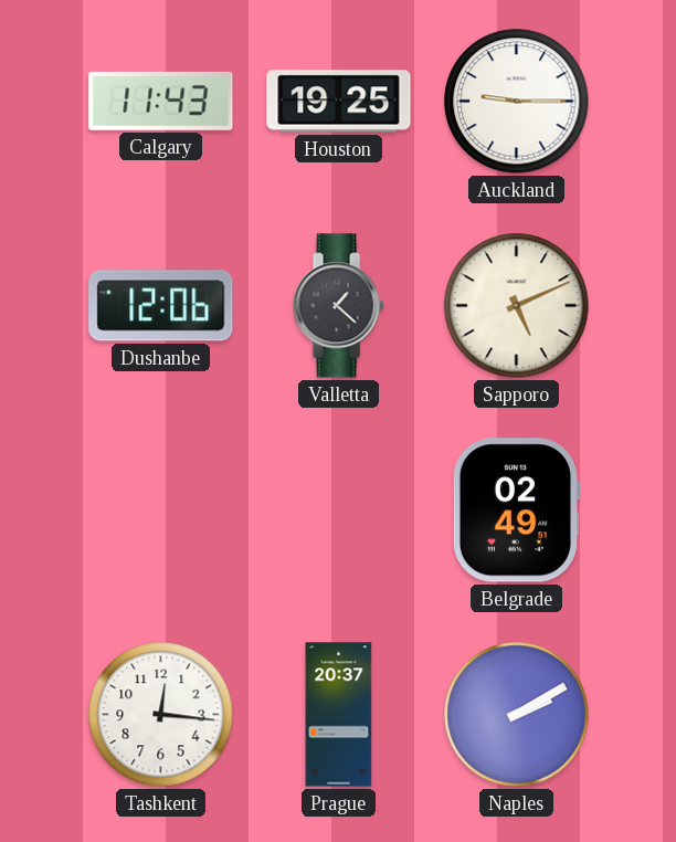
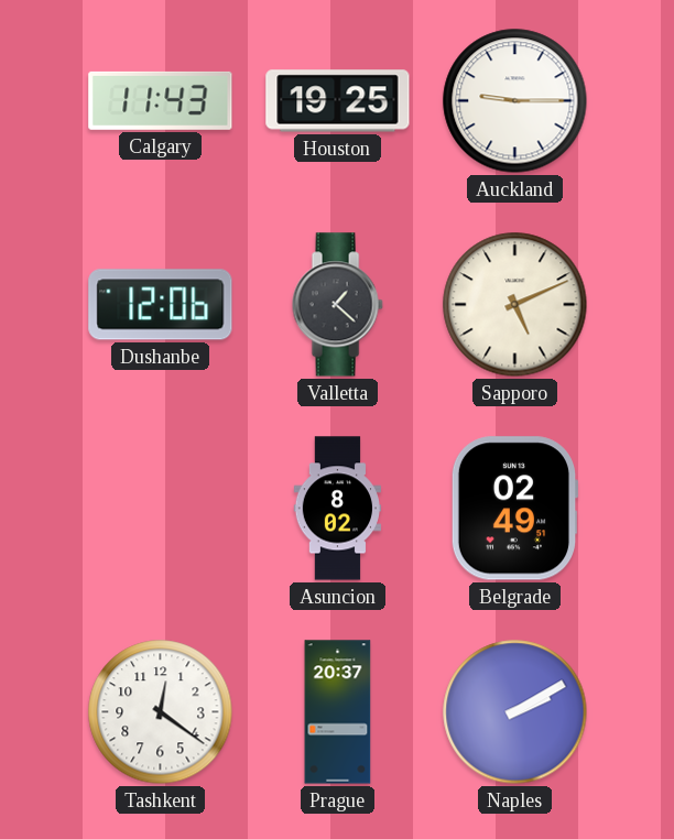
Asuncion: none -> 8:02
Tashkent: 12:16 -> 12:21
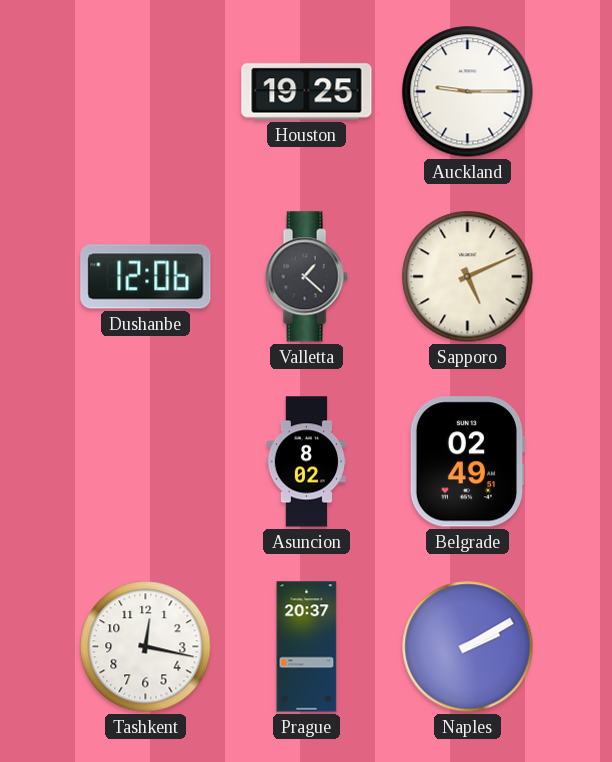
Calgary: 11:43 -> none
Tashkent: 12:21 -> 12:17
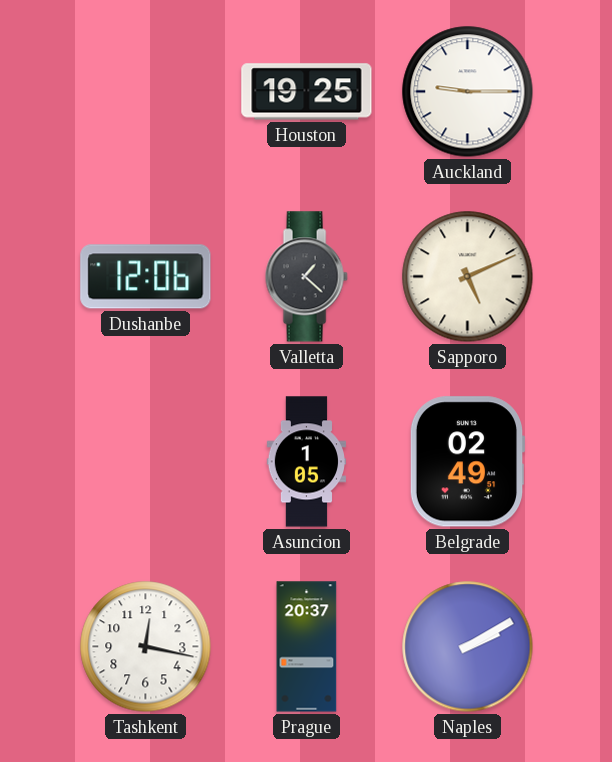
Asuncion: 8:02 -> 1:05
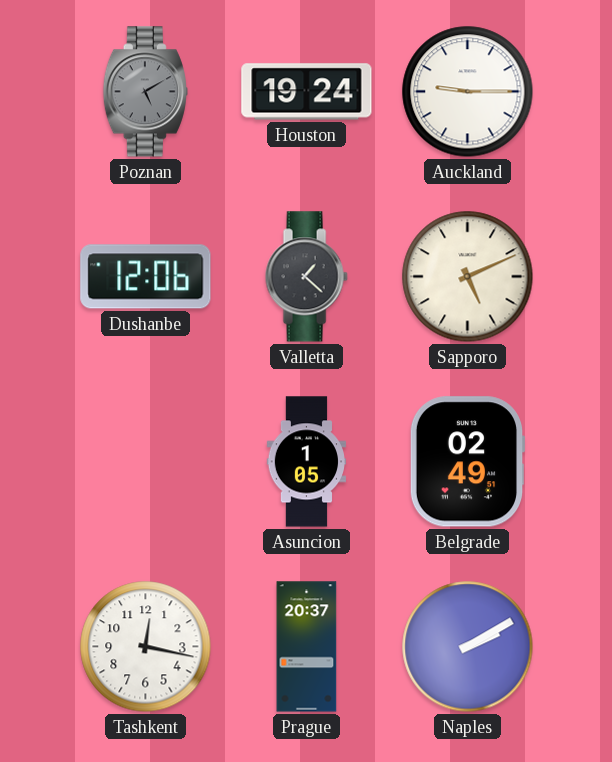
Poznan: none -> 5:10
Houston: 19:25 -> 19:24
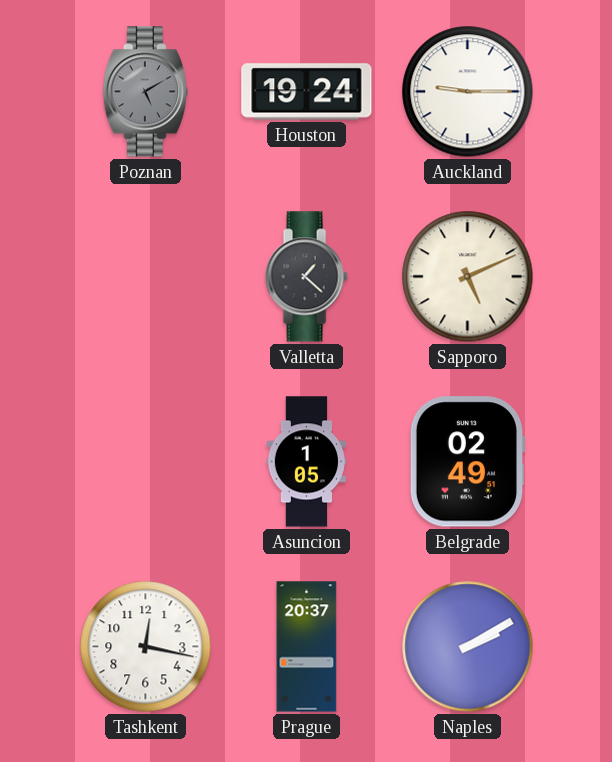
Dushanbe: 12:06 -> none
